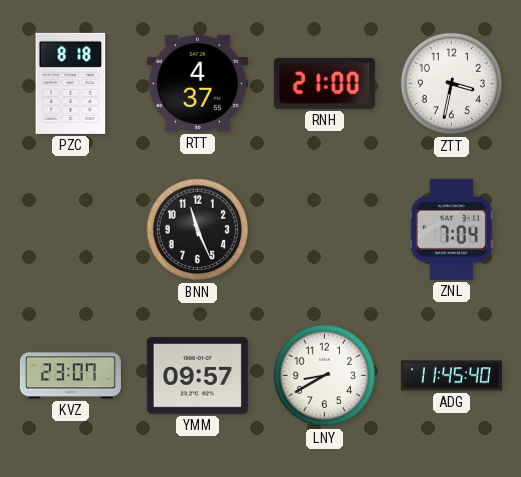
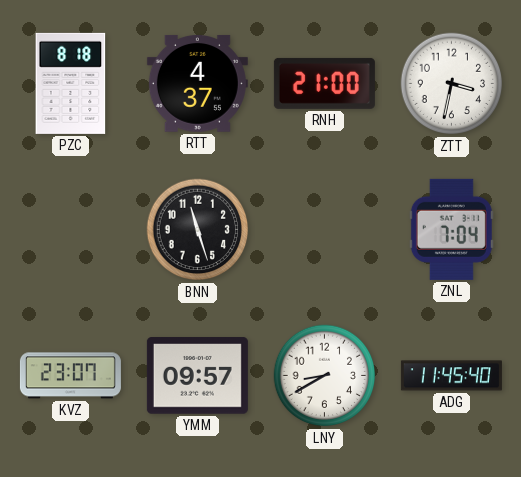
BNN: 11:26 -> 11:27
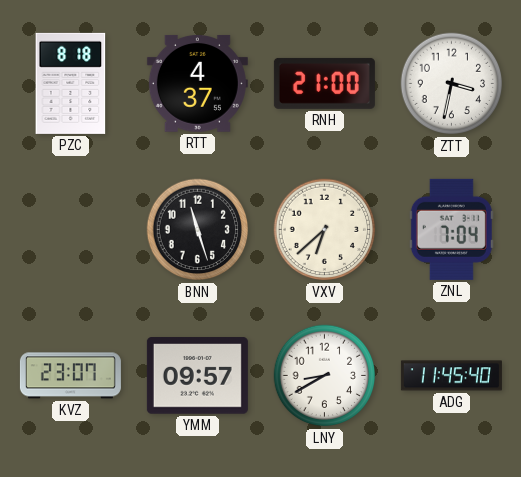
VXV: none -> 6:38
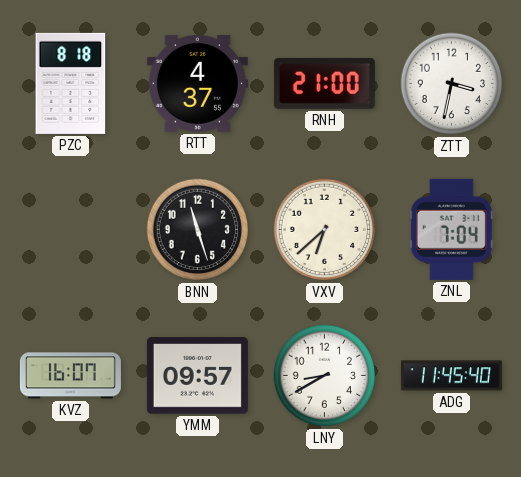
KVZ: 23:07 -> 16:07
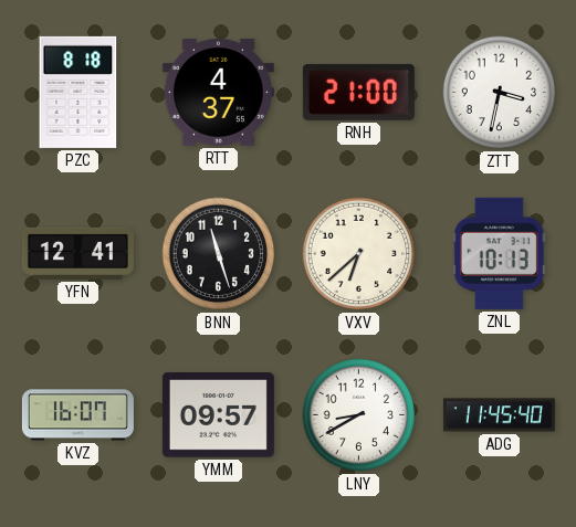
YFN: none -> 12:41
ZNL: 7:04 -> 10:13
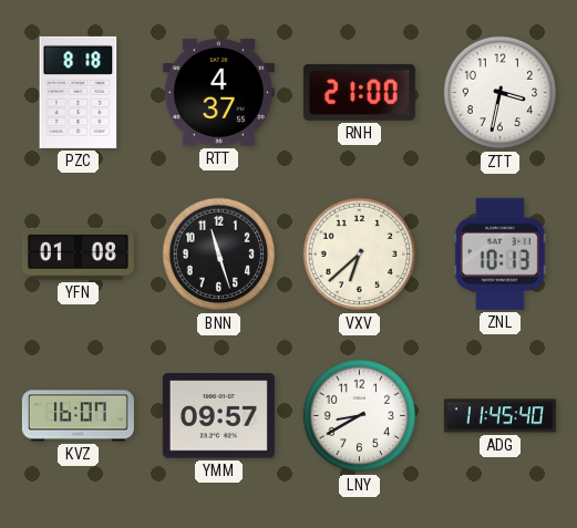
YFN: 12:41 -> 01:08
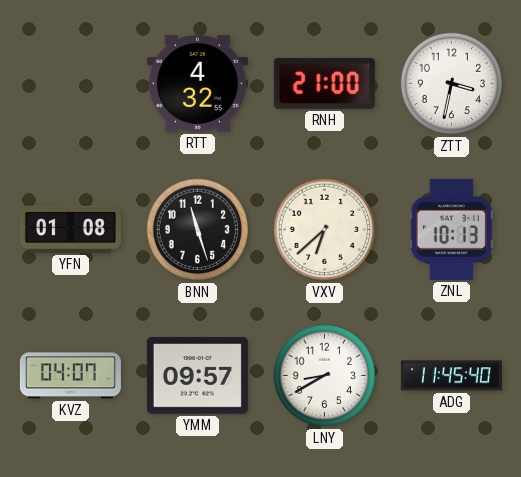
PZC: 8:18 -> none
RTT: 4:37 -> 4:32
KVZ: 16:07 -> 04:07
